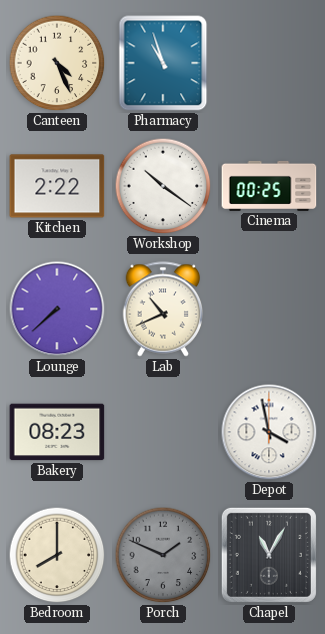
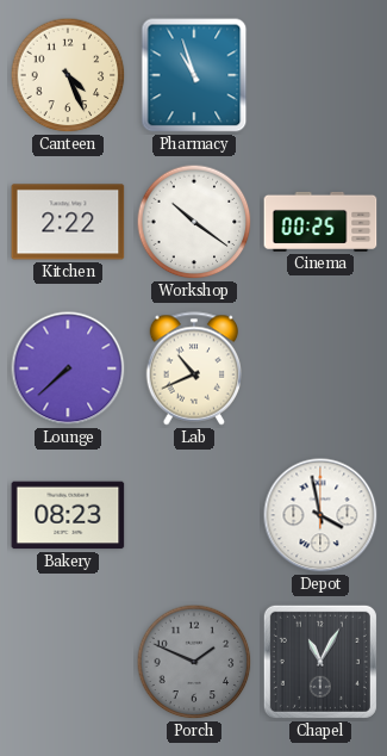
Bedroom: 8:00 -> none
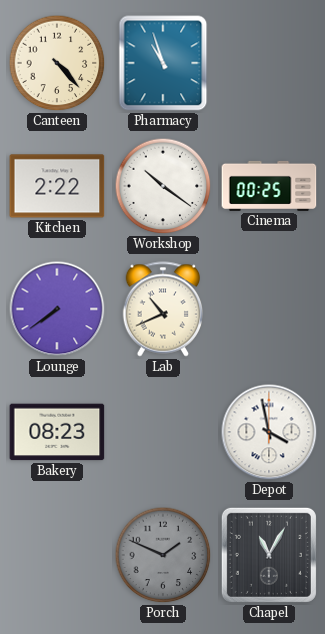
Canteen: 4:26 -> 4:23
Lounge: 7:38 -> 7:39
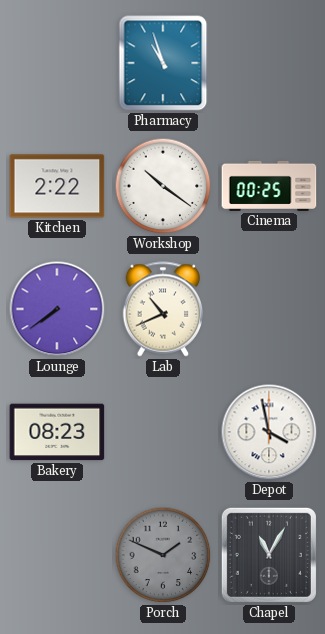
Canteen: 4:23 -> none
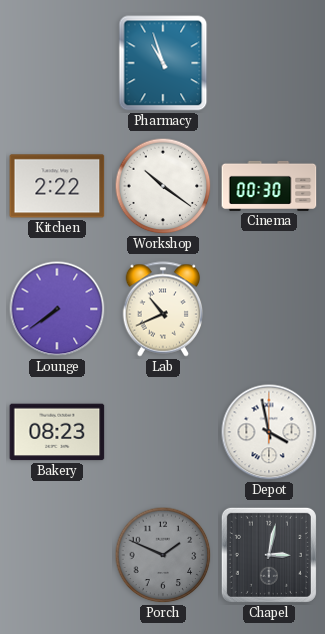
Cinema: 00:25 -> 00:30
Chapel: 11:05 -> 3:02
